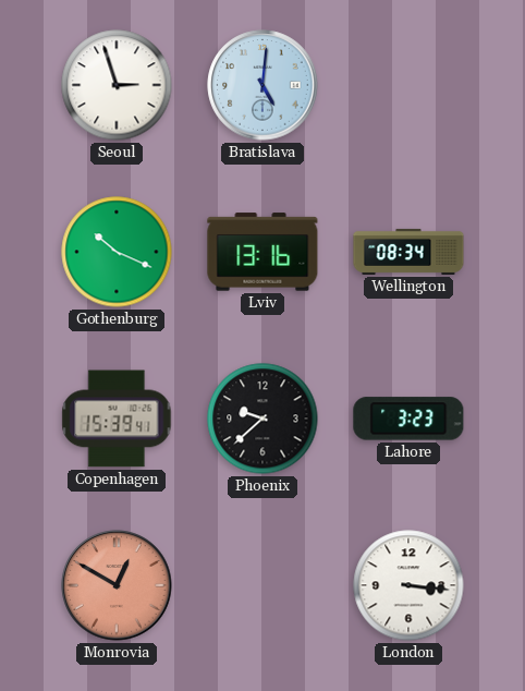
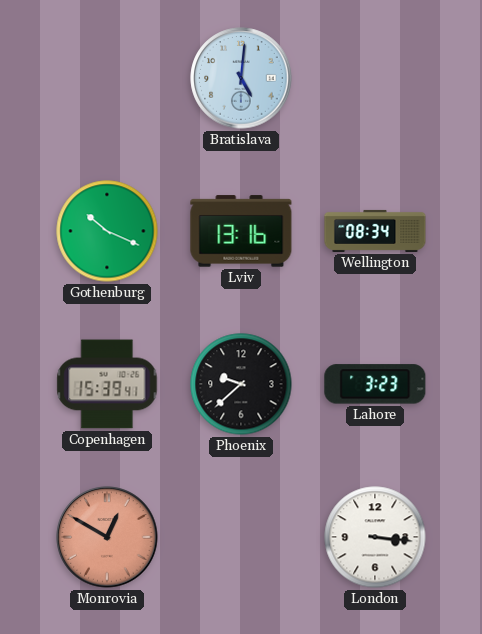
Seoul: 2:57 -> none
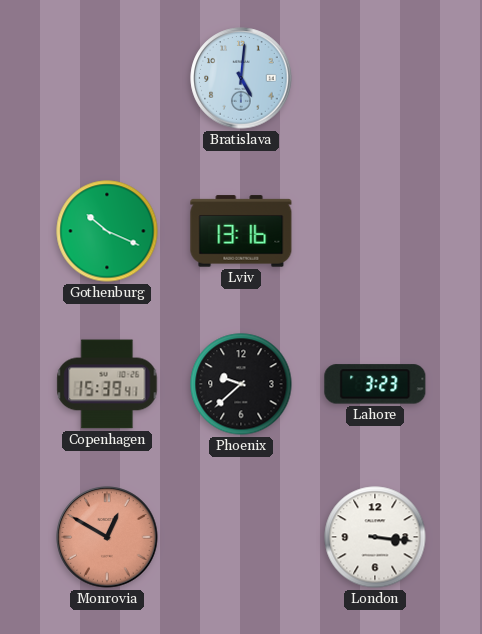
Wellington: 08:34 -> none
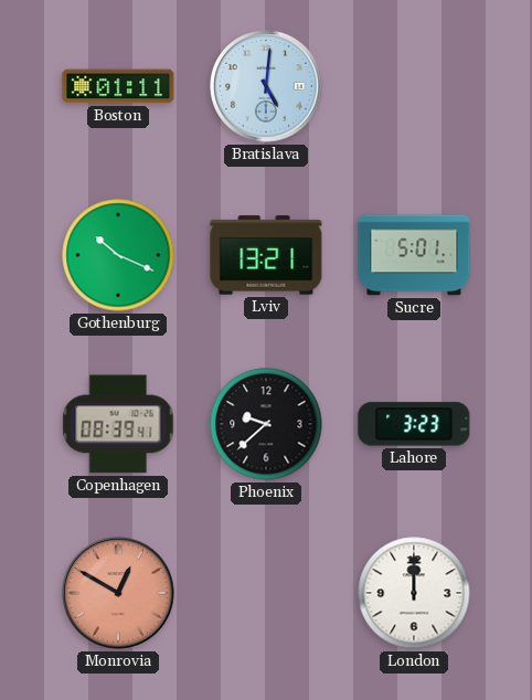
Boston: none -> 01:11
Lviv: 13:16 -> 13:21
Sucre: none -> 5:01
Copenhagen: 15:39 -> 08:39
London: 3:16 -> 12:00
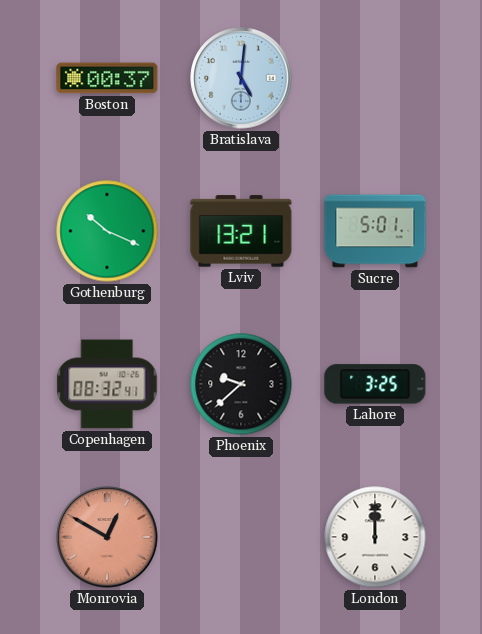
Boston: 01:11 -> 00:37
Copenhagen: 08:39 -> 08:32
Lahore: 3:23 -> 3:25
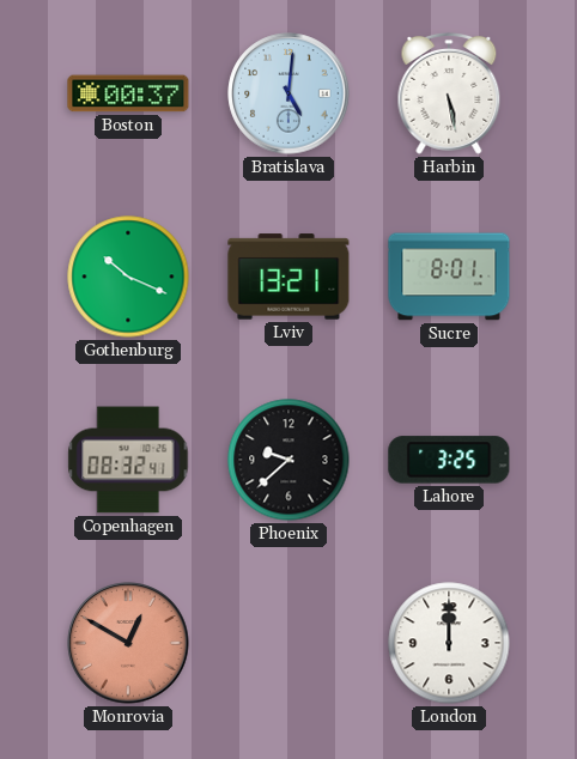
Harbin: none -> 5:28
Sucre: 5:01 -> 8:01
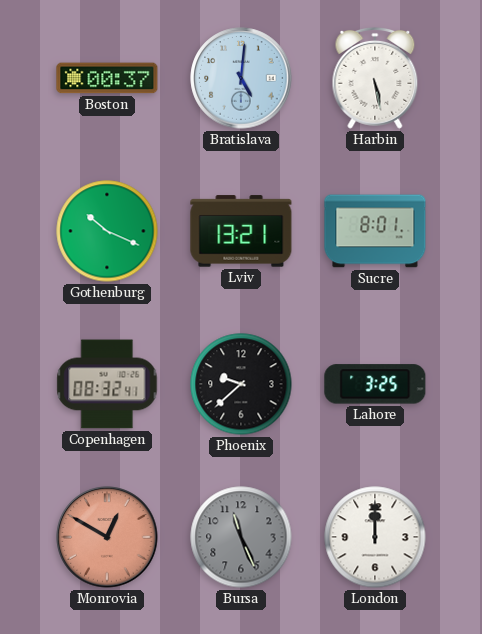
Bursa: none -> 11:26
